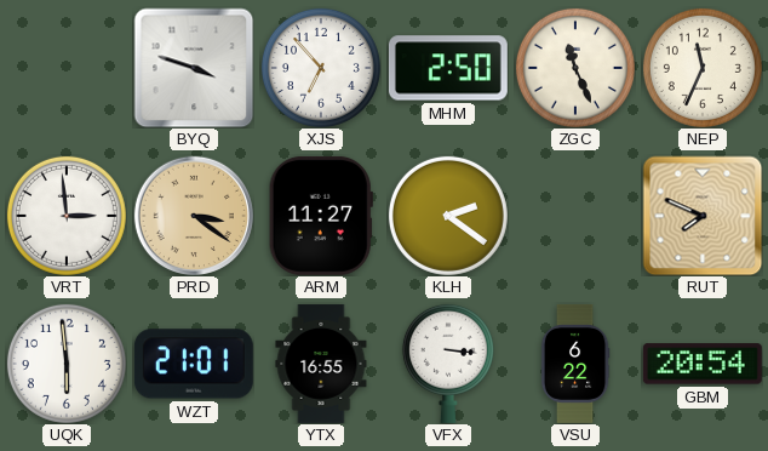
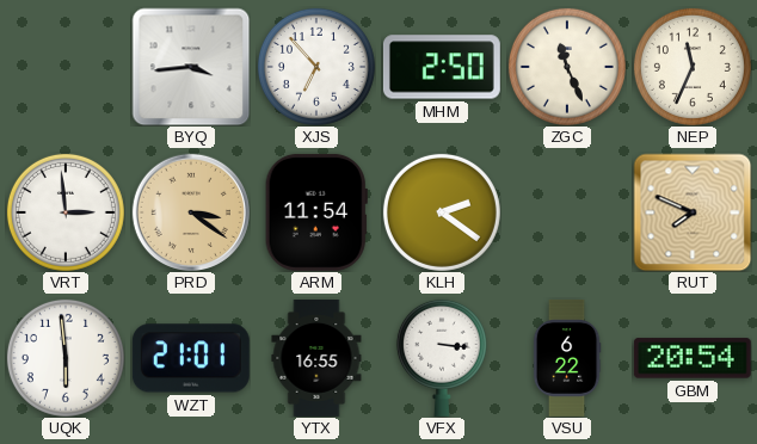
BYQ: 3:48 -> 3:44
ARM: 11:27 -> 11:54
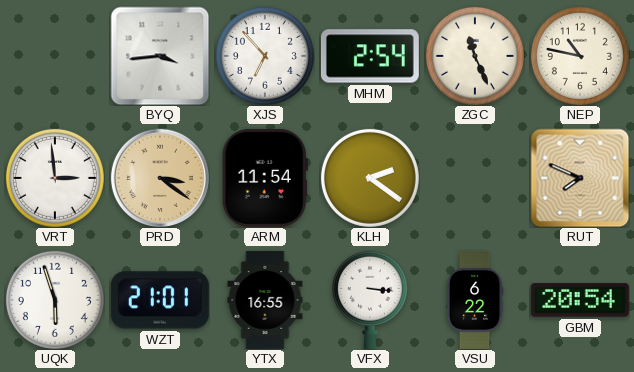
MHM: 2:50 -> 2:54
NEP: 11:34 -> 10:47
UQK: 5:59 -> 5:57
